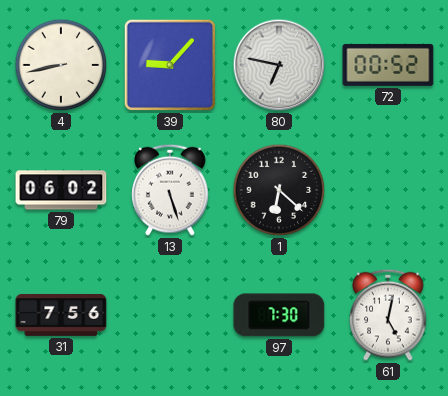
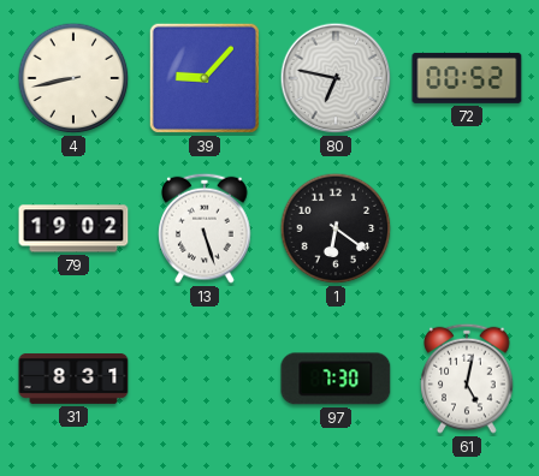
79: 06:02 -> 19:02
1: 6:22 -> 6:21
31: 7:56 -> 8:31
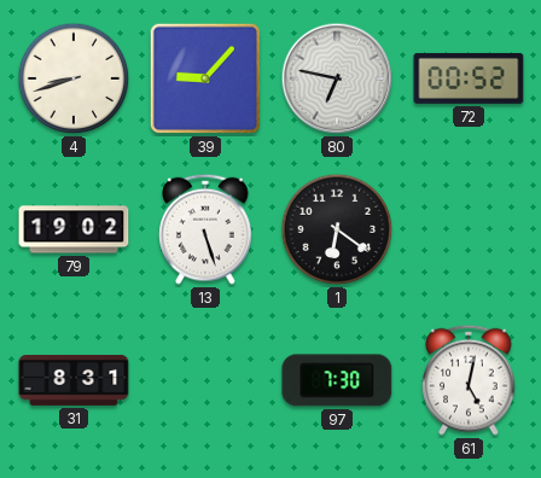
4: 8:43 -> 8:42
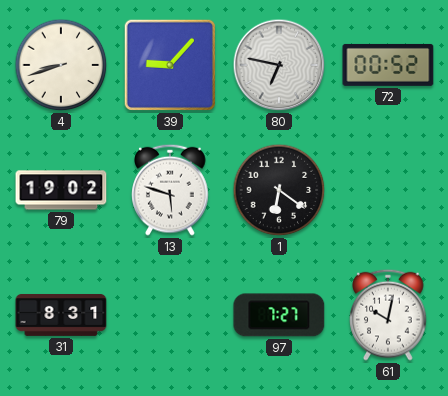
13: 5:27 -> 5:48
97: 7:30 -> 7:27
61: 5:02 -> 10:02
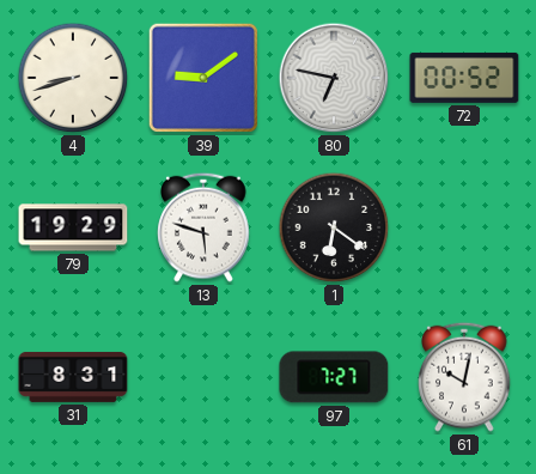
39: 9:07 -> 9:09
79: 19:02 -> 19:29
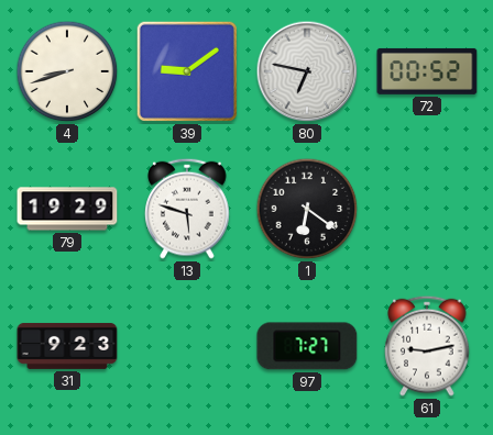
31: 8:31 -> 9:23
61: 10:02 -> 9:13
